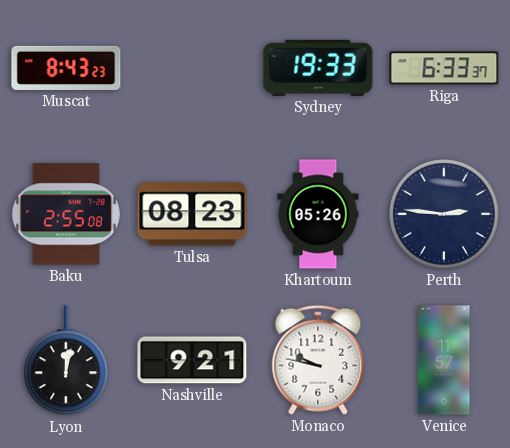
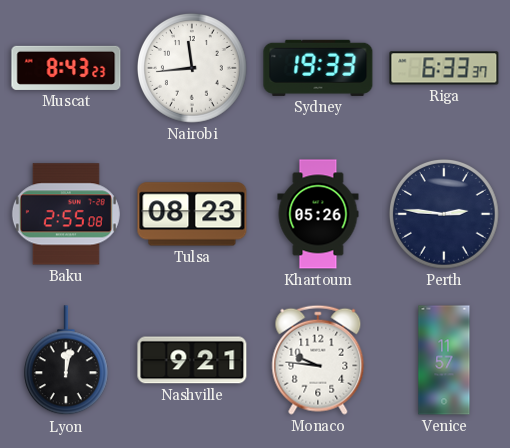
Nairobi: none -> 11:44
Monaco: 9:47 -> 9:46
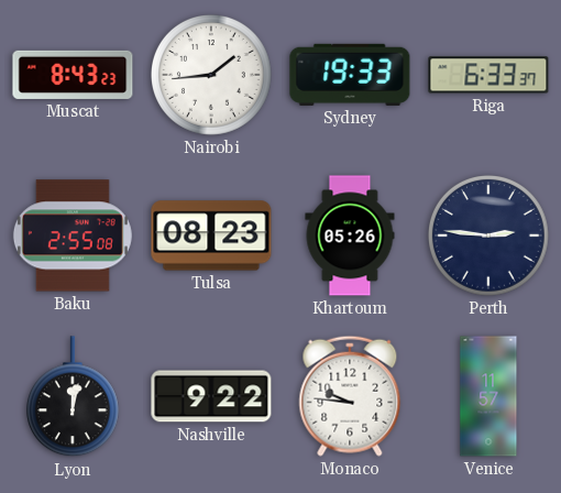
Nairobi: 11:44 -> 1:44
Nashville: 9:21 -> 9:22
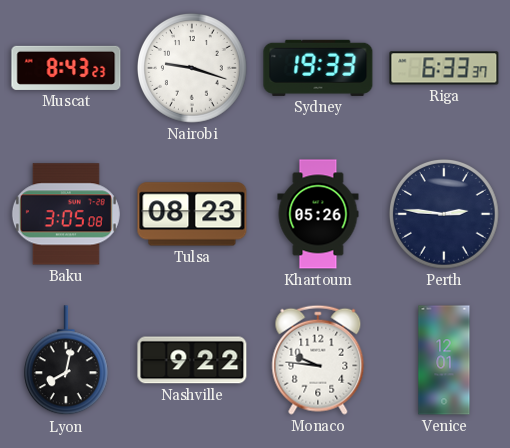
Nairobi: 1:44 -> 9:18
Baku: 2:55 -> 3:05
Lyon: 12:02 -> 8:02
Venice: 11:57 -> 12:01
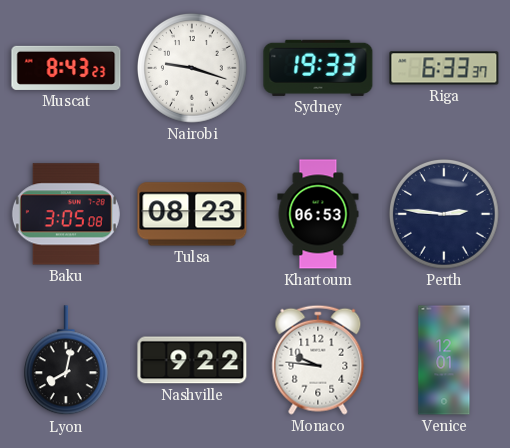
Khartoum: 05:26 -> 06:53
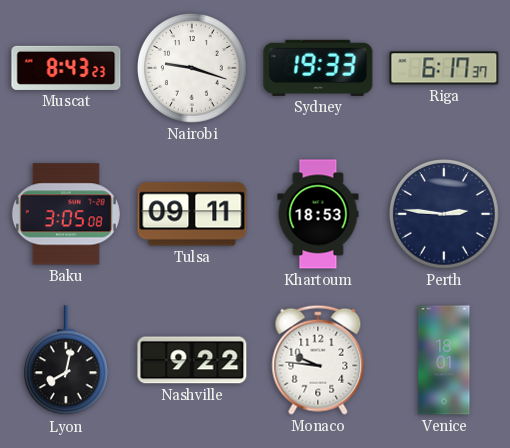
Riga: 6:33 -> 6:17
Tulsa: 08:23 -> 09:11
Khartoum: 06:53 -> 18:53
Venice: 12:01 -> 18:01
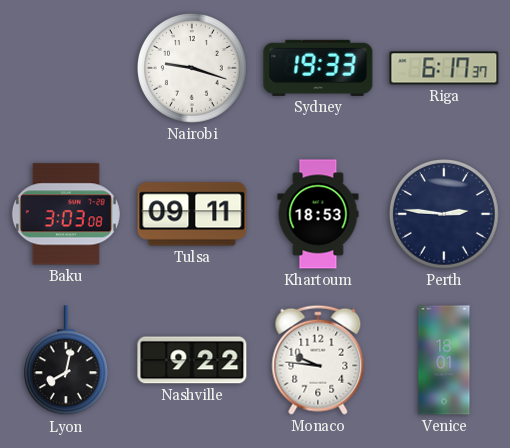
Muscat: 8:43 -> none
Baku: 3:05 -> 3:03
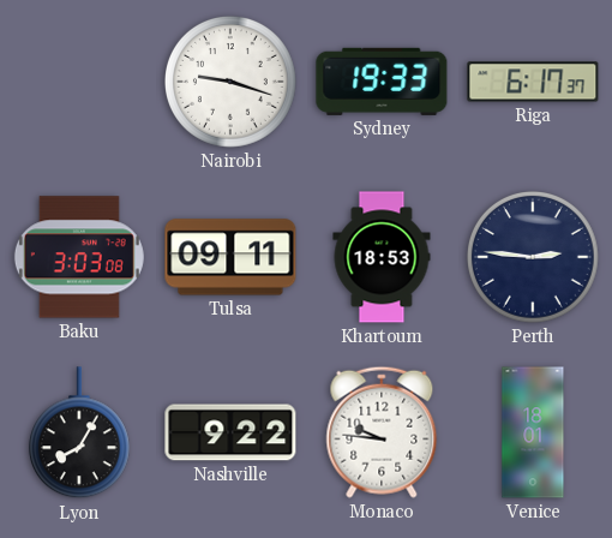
Lyon: 8:02 -> 8:05
